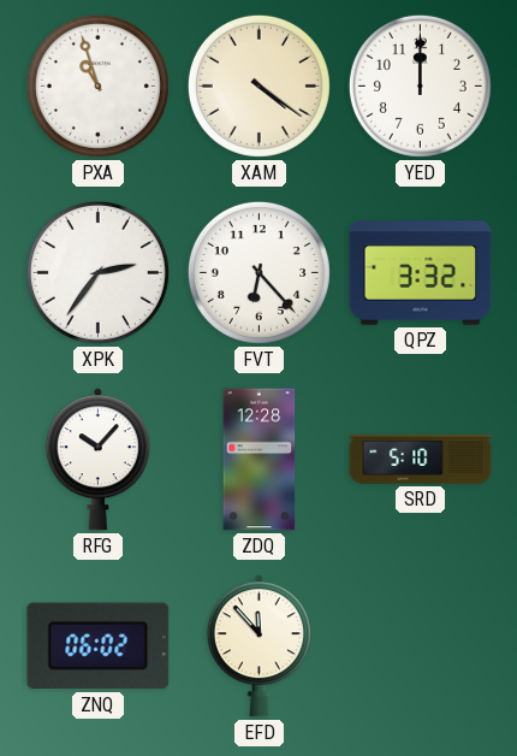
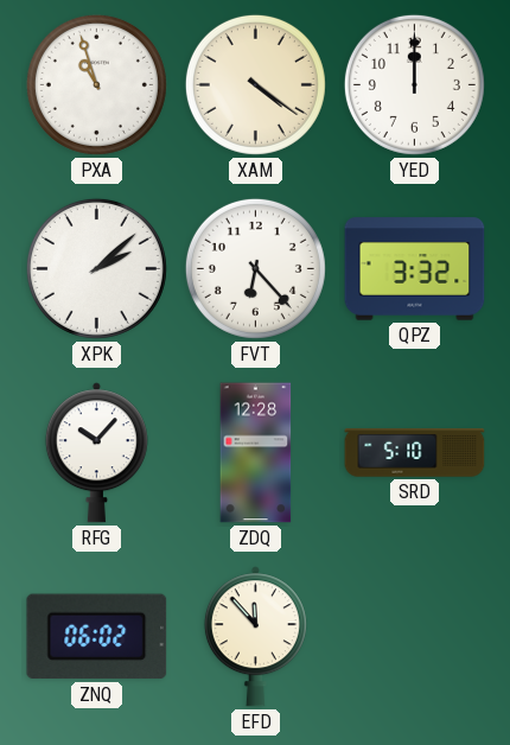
XPK: 2:36 -> 2:08
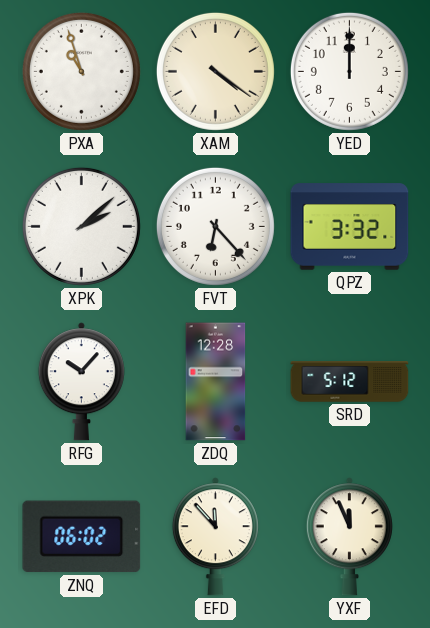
SRD: 5:10 -> 5:12
YXF: none -> 11:56
